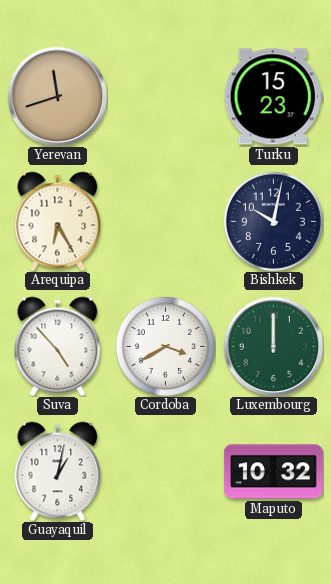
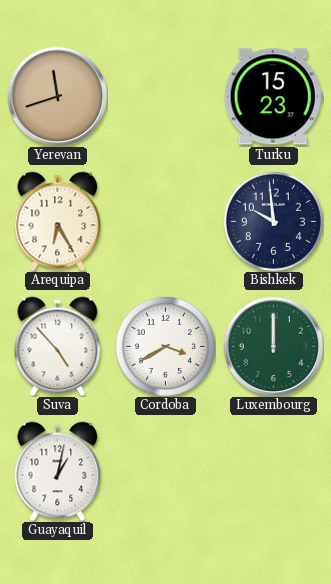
Bishkek: 10:02 -> 9:59
Maputo: 10:32 -> none
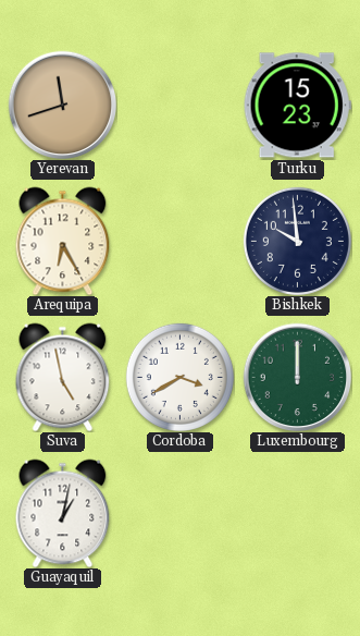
Suva: 4:53 -> 4:58
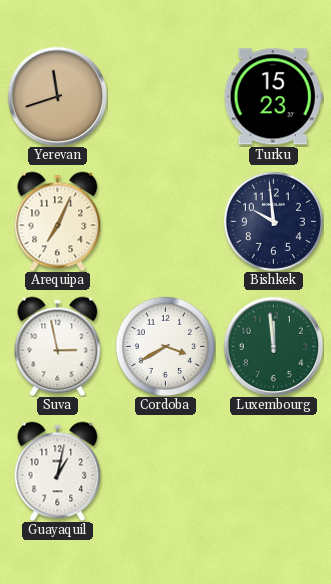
Arequipa: 6:25 -> 7:04
Suva: 4:58 -> 2:58
Luxembourg: 12:00 -> 11:59
